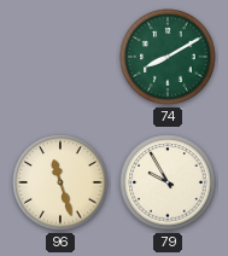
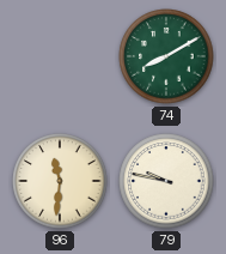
96: 11:27 -> 11:31
79: 9:55 -> 9:47
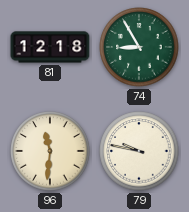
81: none -> 12:18
74: 8:10 -> 8:55
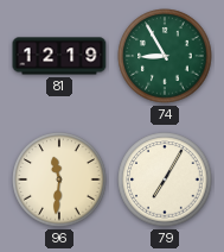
81: 12:18 -> 12:19
79: 9:47 -> 7:05
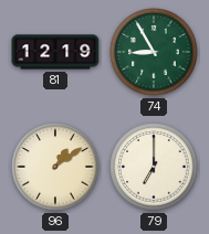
96: 11:31 -> 1:09
79: 7:05 -> 7:00
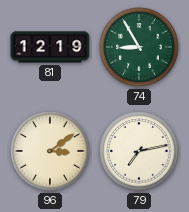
96: 1:09 -> 3:09
79: 7:00 -> 7:13
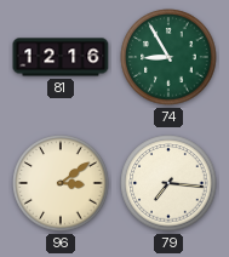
81: 12:19 -> 12:16
79: 7:13 -> 7:16
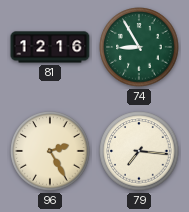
96: 3:09 -> 2:25
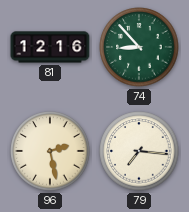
74: 8:55 -> 8:53
96: 2:25 -> 2:28
